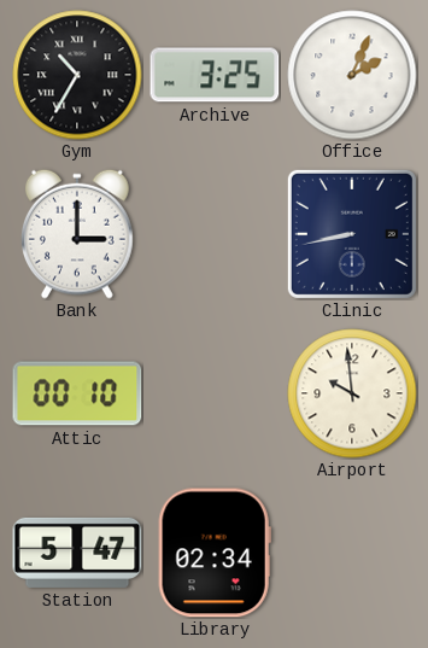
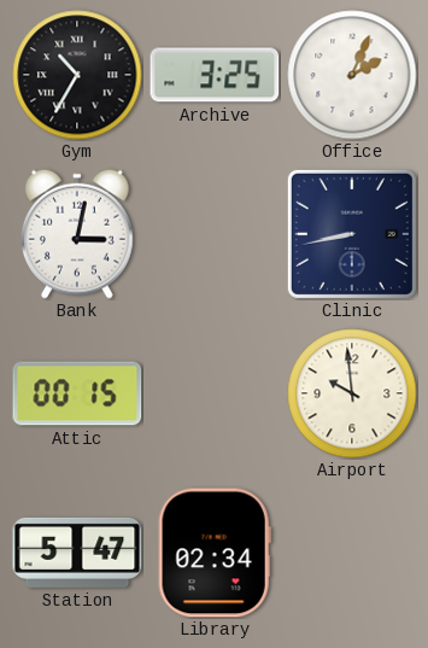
Bank: 3:00 -> 3:02
Attic: 00:10 -> 00:15
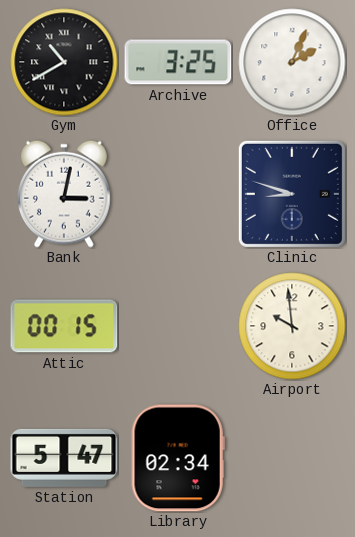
Gym: 10:35 -> 10:40
Clinic: 8:43 -> 8:48
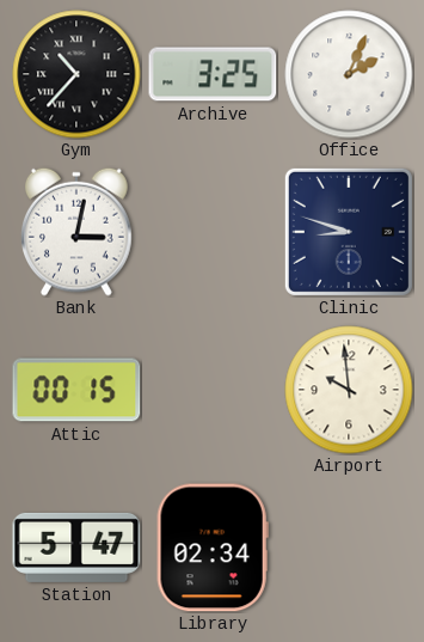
Gym: 10:40 -> 10:37
